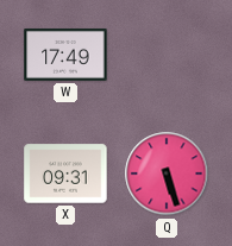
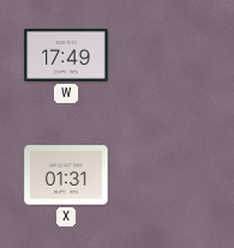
X: 09:31 -> 01:31
Q: 5:27 -> none
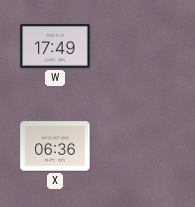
X: 01:31 -> 06:36
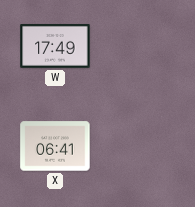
X: 06:36 -> 06:41
